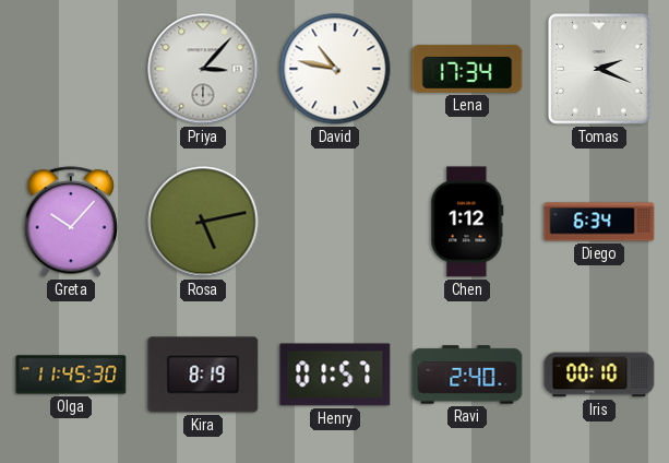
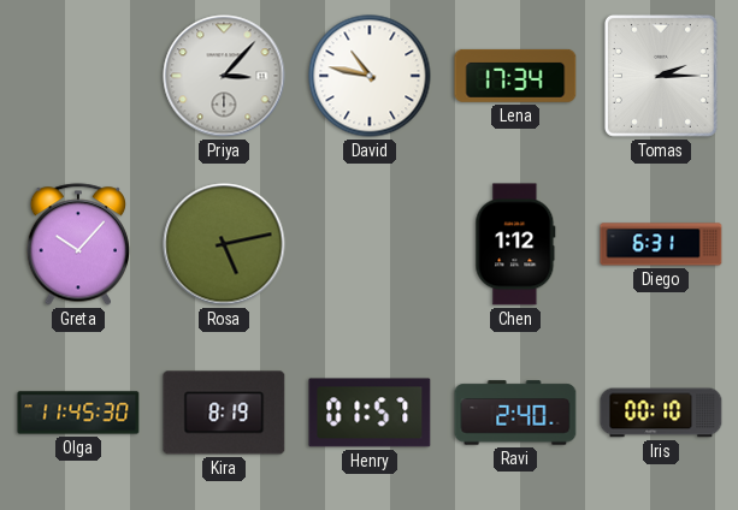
Tomas: 2:19 -> 2:15
Diego: 6:34 -> 6:31
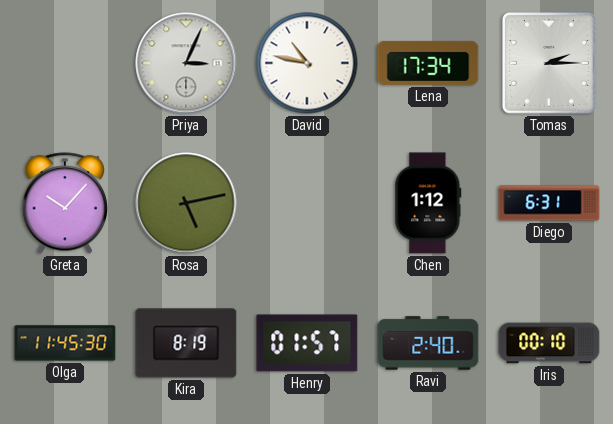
Priya: 3:07 -> 3:04
